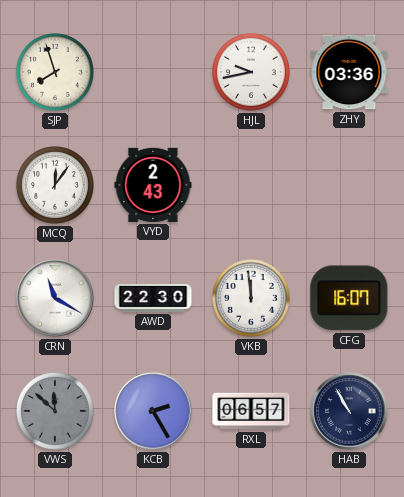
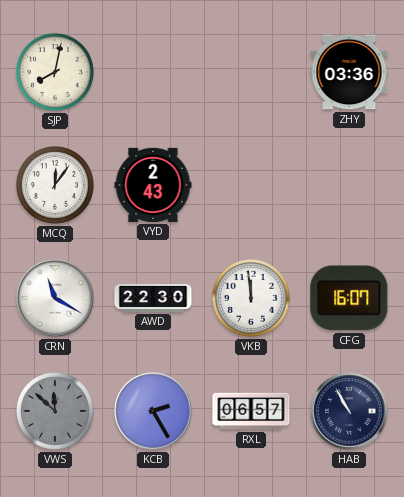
SJP: 7:57 -> 8:02
HJL: 9:43 -> none
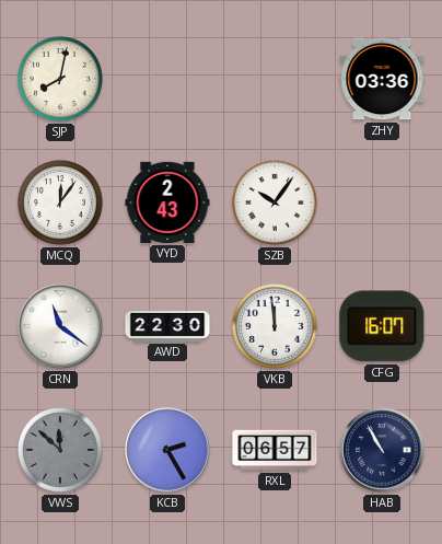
SZB: none -> 10:06
CRN: 11:20 -> 11:21
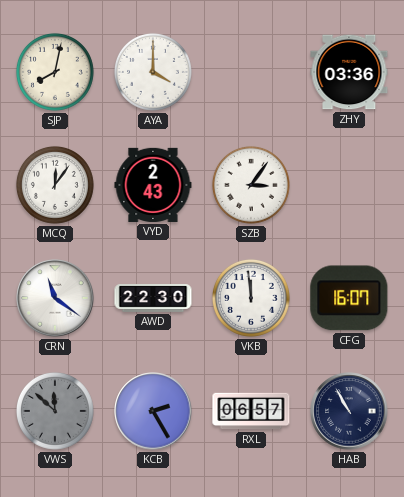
AYA: none -> 4:00
SZB: 10:06 -> 3:06
